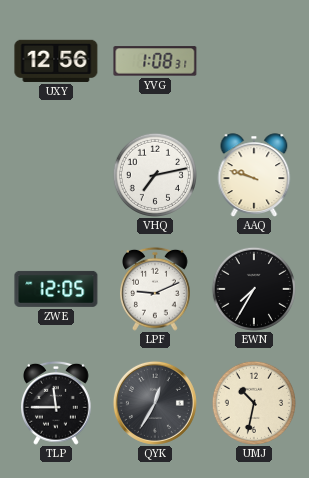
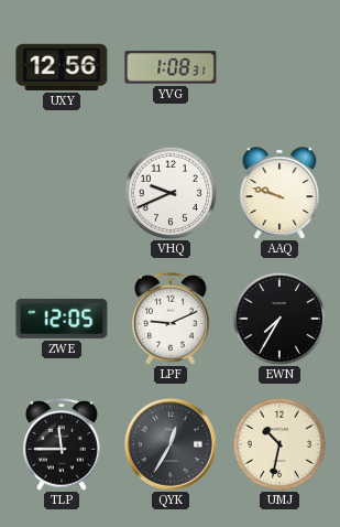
VHQ: 7:13 -> 9:41
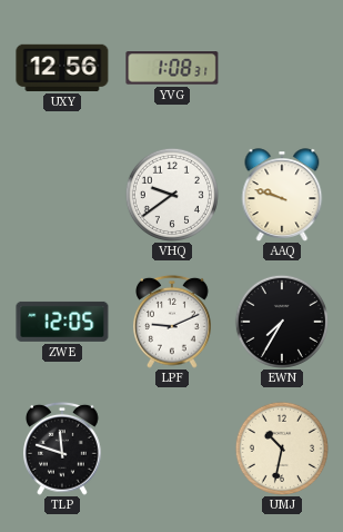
VHQ: 9:41 -> 9:39
TLP: 11:45 -> 11:48
QYK: 12:35 -> none
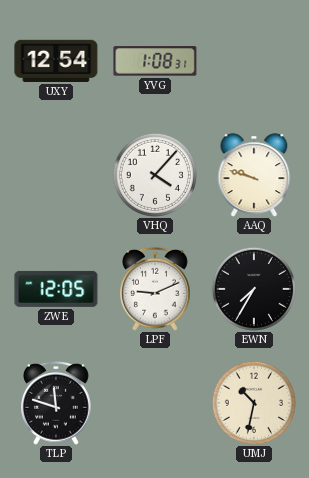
UXY: 12:56 -> 12:54
VHQ: 9:39 -> 4:07
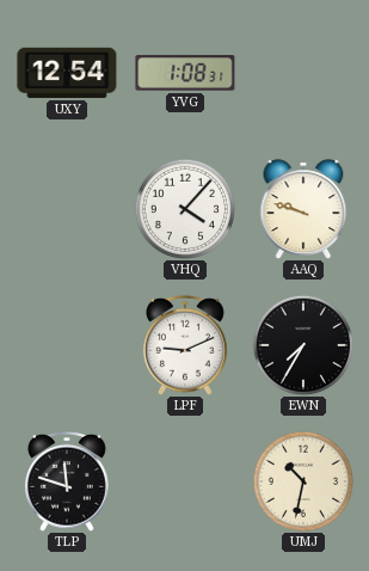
ZWE: 12:05 -> none
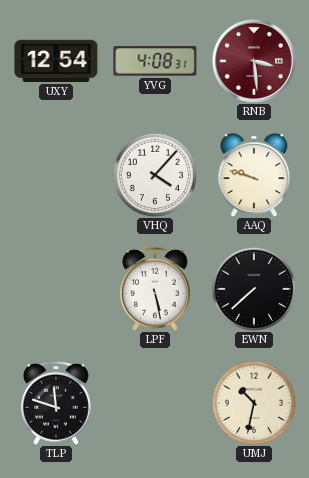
YVG: 1:08 -> 4:08
RNB: none -> 3:29
LPF: 9:11 -> 5:28
EWN: 7:35 -> 7:38
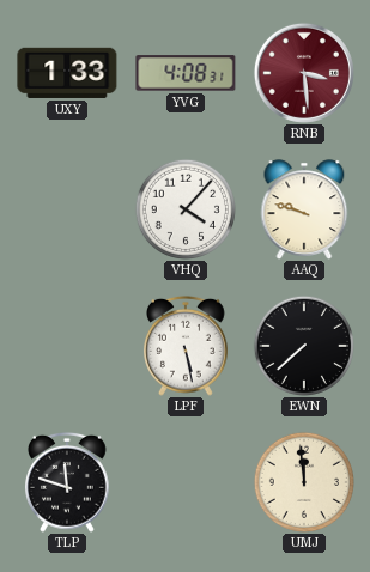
UXY: 12:54 -> 1:33
UMJ: 10:32 -> 11:59
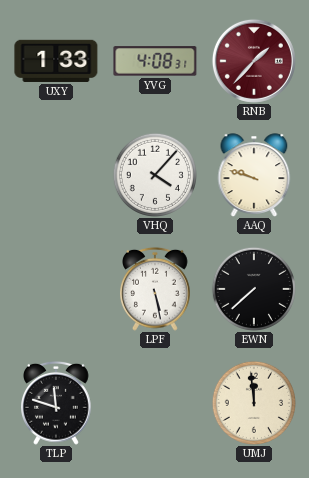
RNB: 3:29 -> 1:37
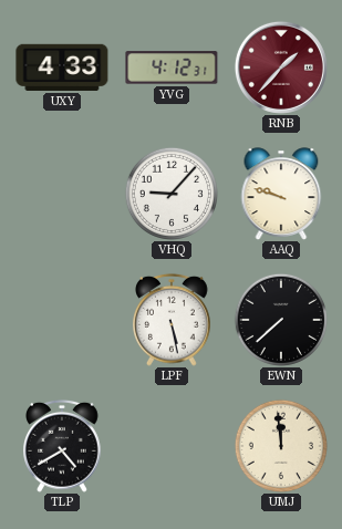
UXY: 1:33 -> 4:33
YVG: 4:08 -> 4:12
VHQ: 4:07 -> 9:07
TLP: 11:48 -> 4:40
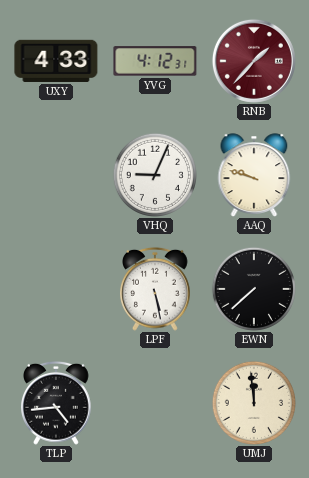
VHQ: 9:07 -> 9:04
TLP: 4:40 -> 4:44
